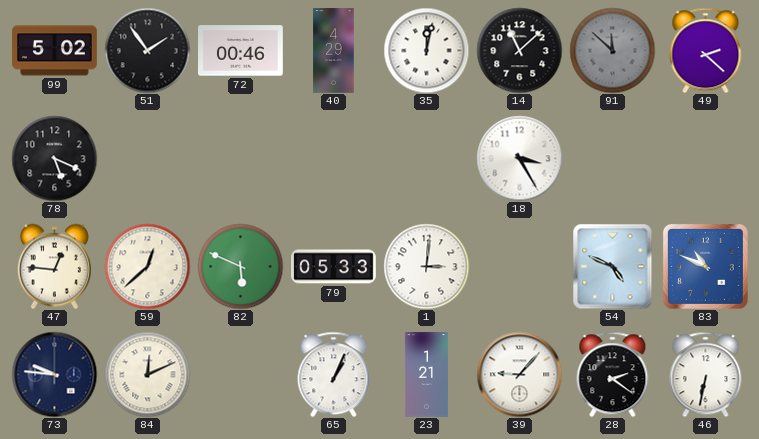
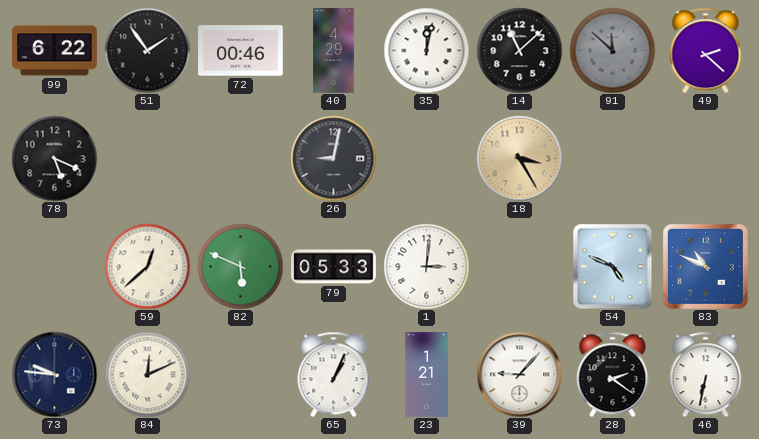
99: 5:02 -> 6:22
26: none -> 9:02
18 dial: white -> champagne
47: 12:46 -> none
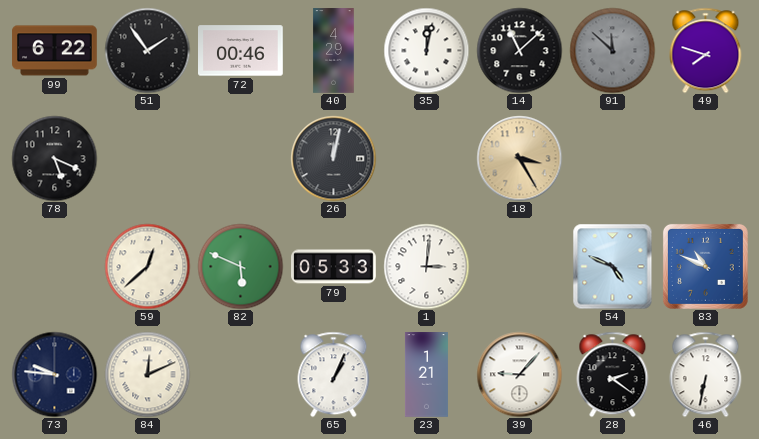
49: 2:22 -> 7:48
26: 9:02 -> 12:02
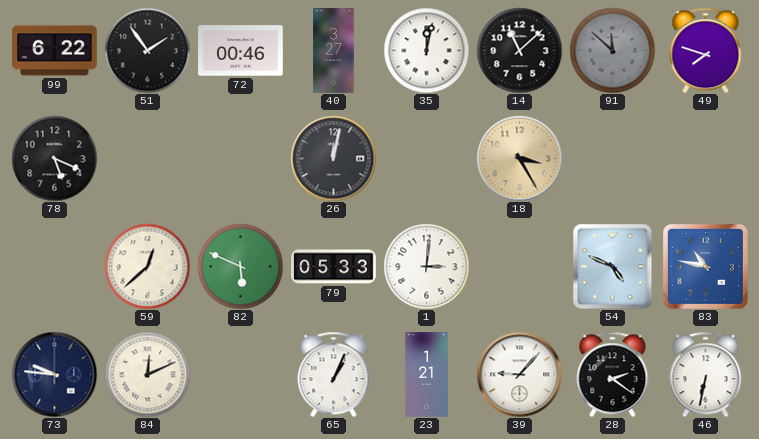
40: 4:29 -> 3:27
83: 10:49 -> 10:47
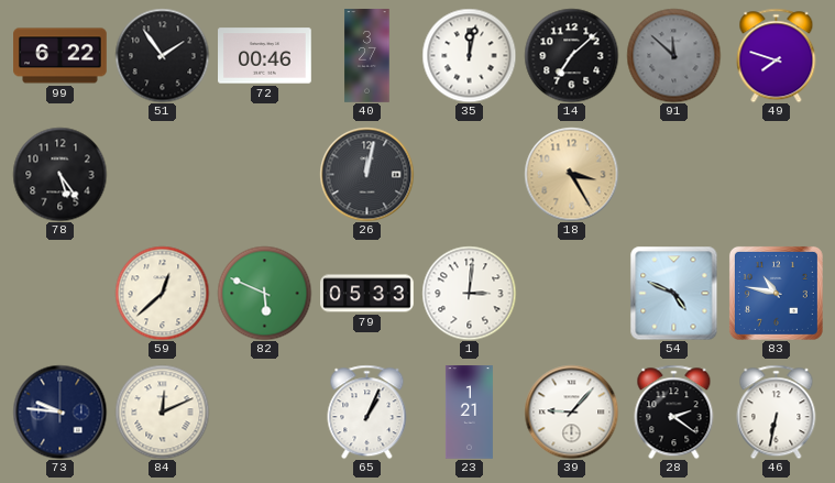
14: 11:08 -> 7:08
78: 5:19 -> 5:24
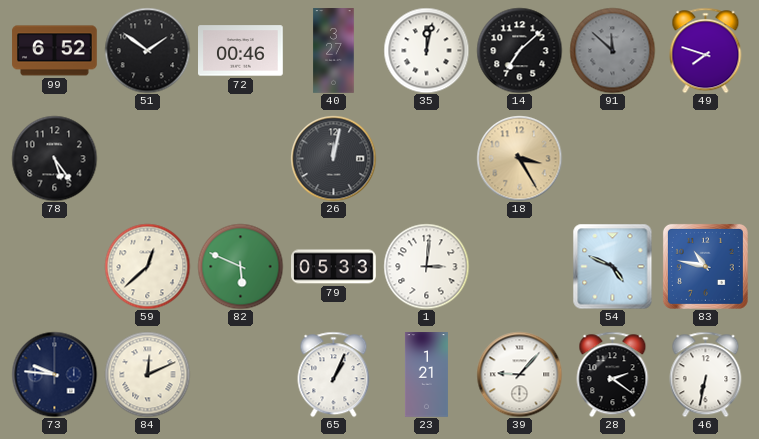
99: 6:22 -> 6:52
51: 1:54 -> 1:51
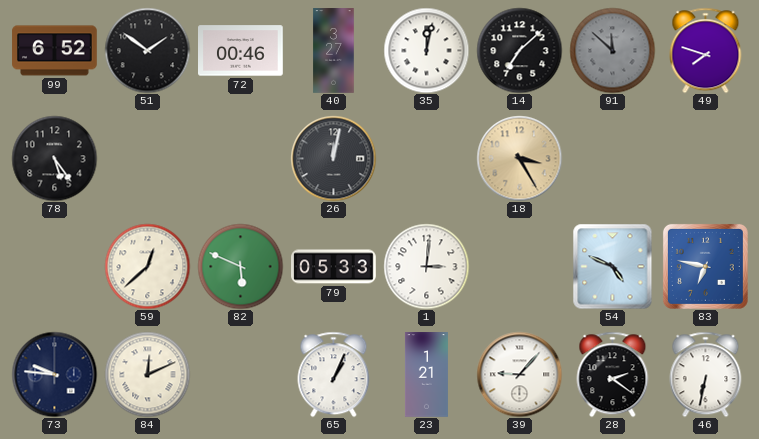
83: 10:47 -> 6:47
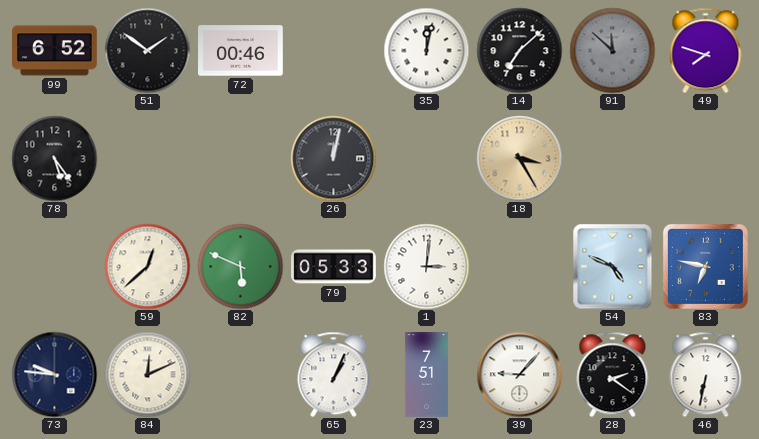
40: 3:27 -> none
23: 1:21 -> 7:51
